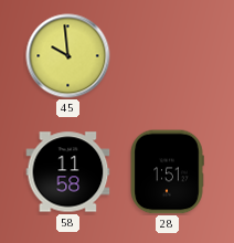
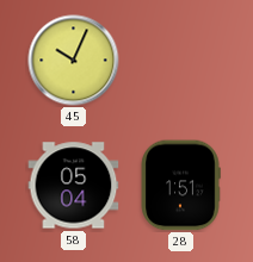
45: 9:59 -> 10:04
58: 11:58 -> 05:04
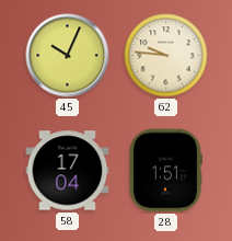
62: none -> 9:46
58: 05:04 -> 17:04
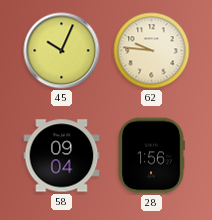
58: 17:04 -> 09:04
28: 1:51 -> 1:56
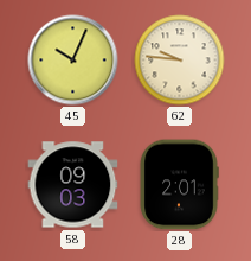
58: 09:04 -> 09:03
28: 1:56 -> 2:01
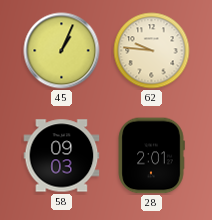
45: 10:04 -> 1:04
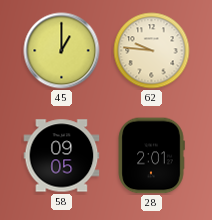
45: 1:04 -> 1:00
58: 09:03 -> 09:05
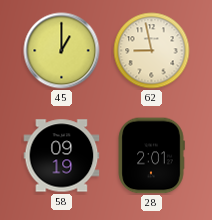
62: 9:46 -> 8:58
58: 09:05 -> 09:19
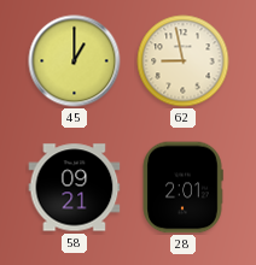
58: 09:19 -> 09:21
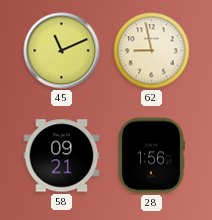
45: 1:00 -> 11:11
28: 2:01 -> 1:56
